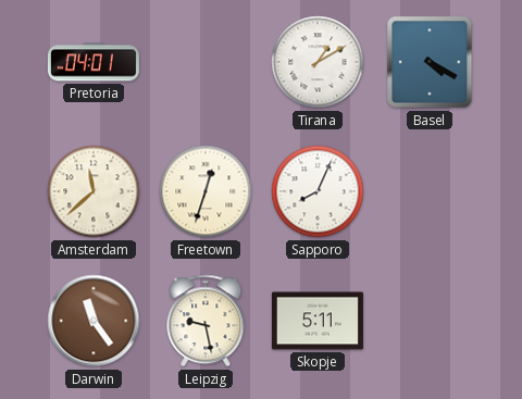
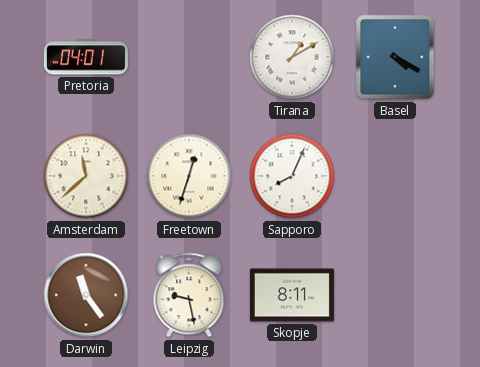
Skopje: 5:11 -> 8:11
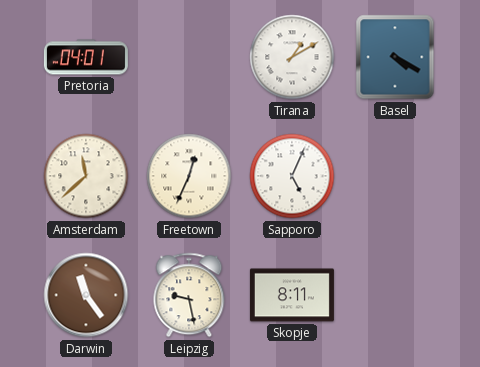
Freetown: 12:33 -> 12:34
Sapporo: 8:04 -> 5:04
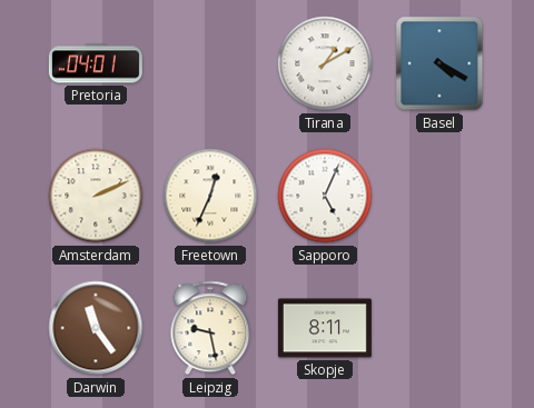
Amsterdam: 11:38 -> 2:11
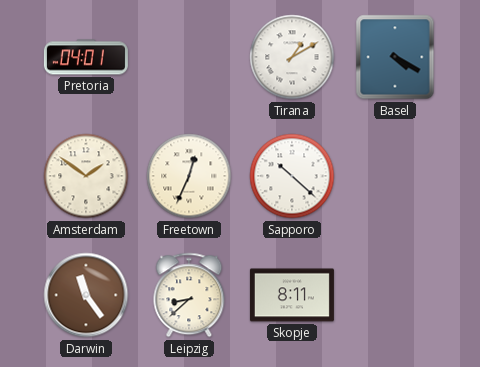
Amsterdam: 2:11 -> 1:51
Sapporo: 5:04 -> 10:22
Leipzig: 9:28 -> 8:38
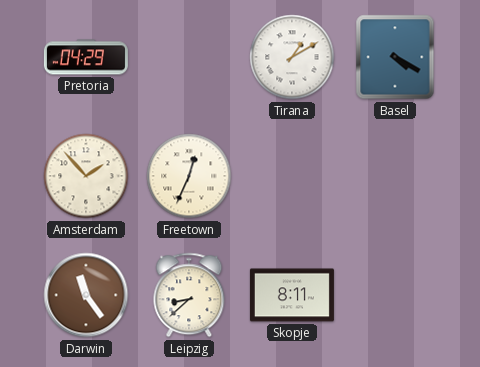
Pretoria: 04:01 -> 04:29
Amsterdam: 1:51 -> 1:53
Sapporo: 10:22 -> none
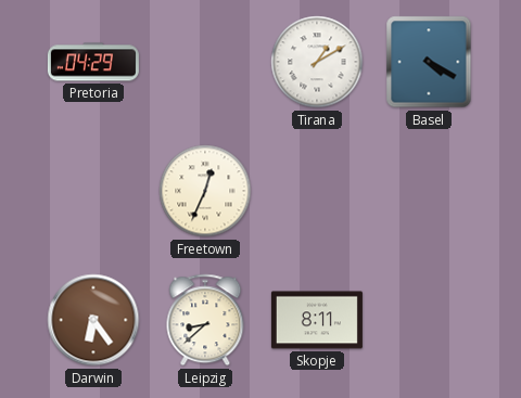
Amsterdam: 1:53 -> none
Darwin: 11:24 -> 6:24
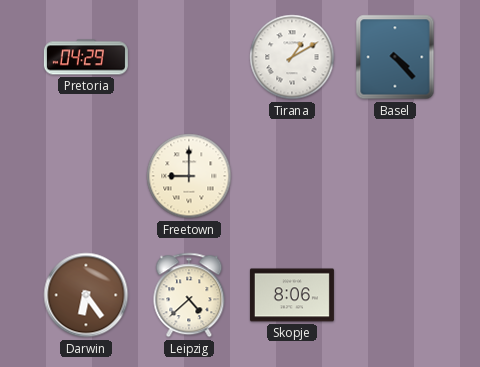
Basel: 4:20 -> 4:23
Freetown: 12:34 -> 9:00
Leipzig: 8:38 -> 4:38
Skopje: 8:11 -> 8:06
